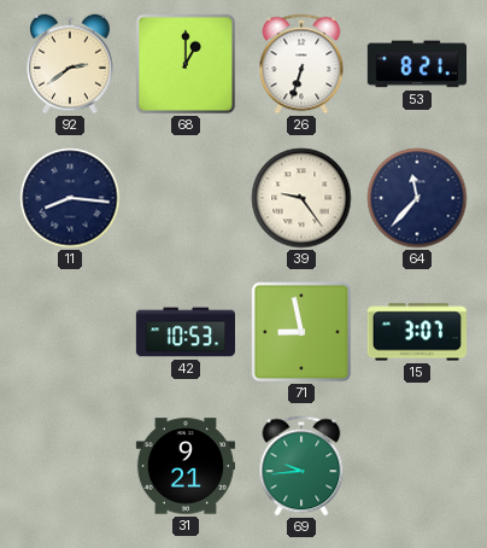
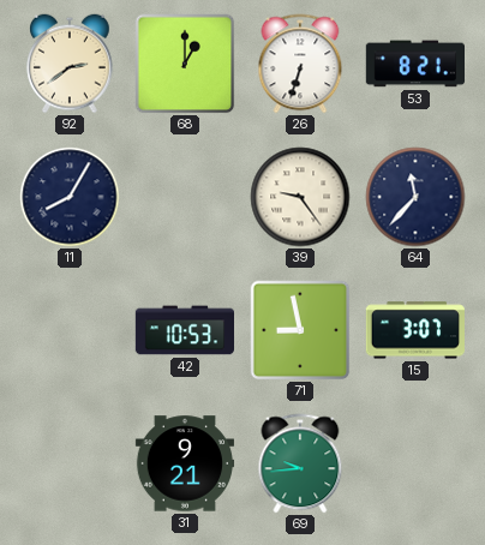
11: 8:16 -> 8:05
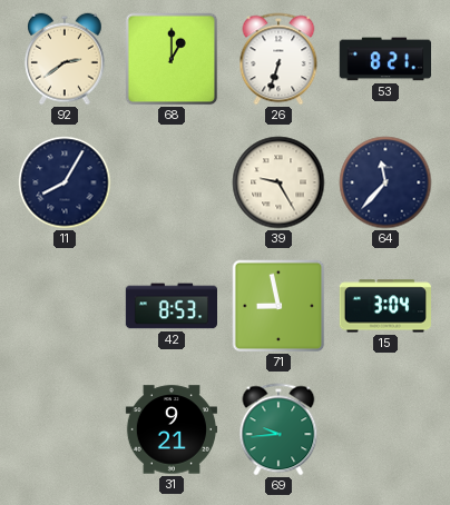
39: 9:24 -> 9:25
42: 10:53 -> 8:53
15: 3:07 -> 3:04
